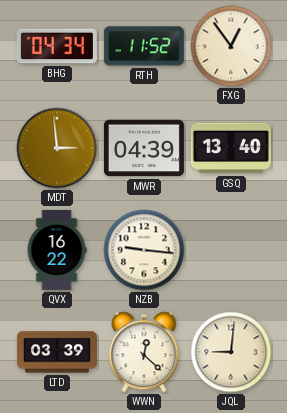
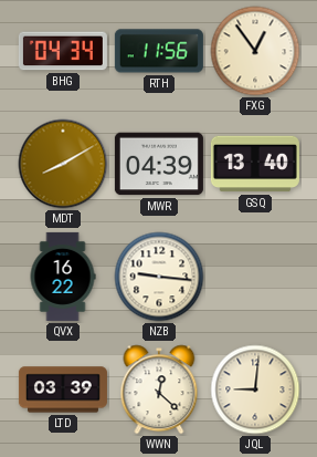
RTH: 11:52 -> 11:56
MDT: 2:59 -> 8:10
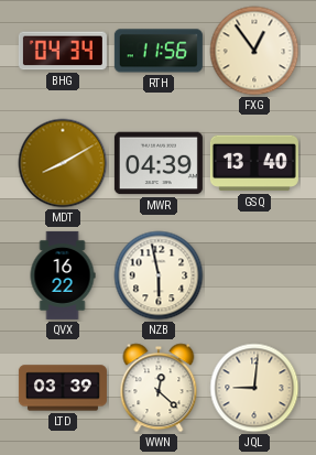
NZB: 9:16 -> 5:58
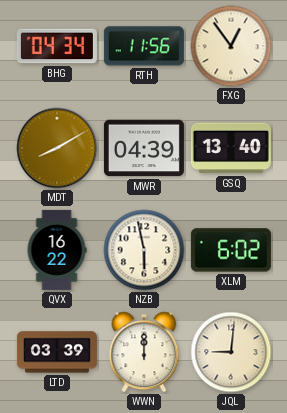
XLM: none -> 6:02
WWN: 12:22 -> 12:00
